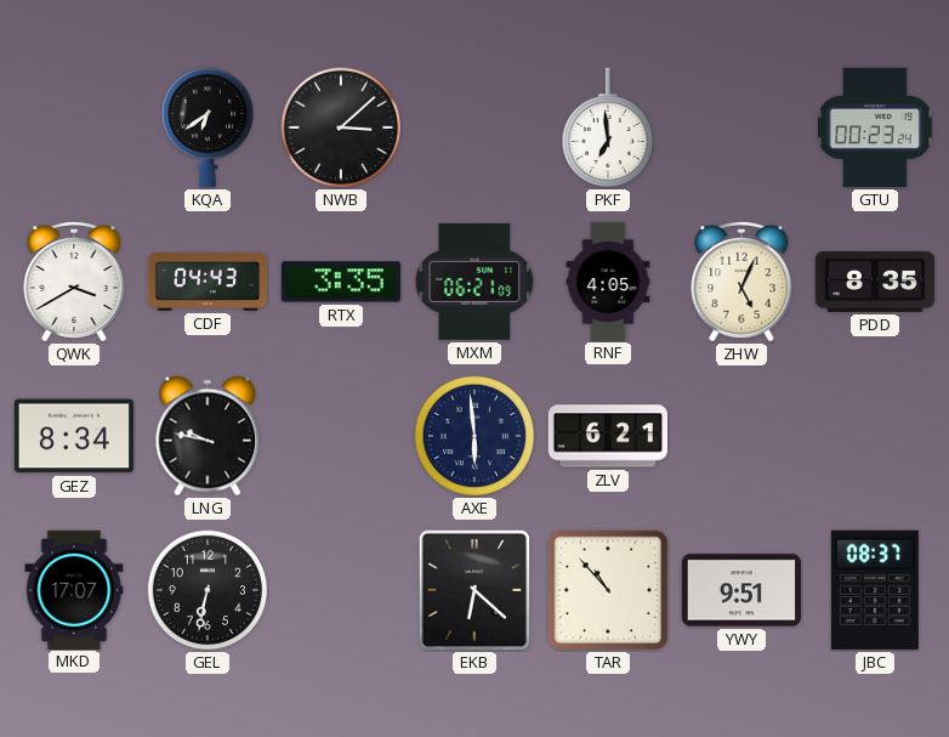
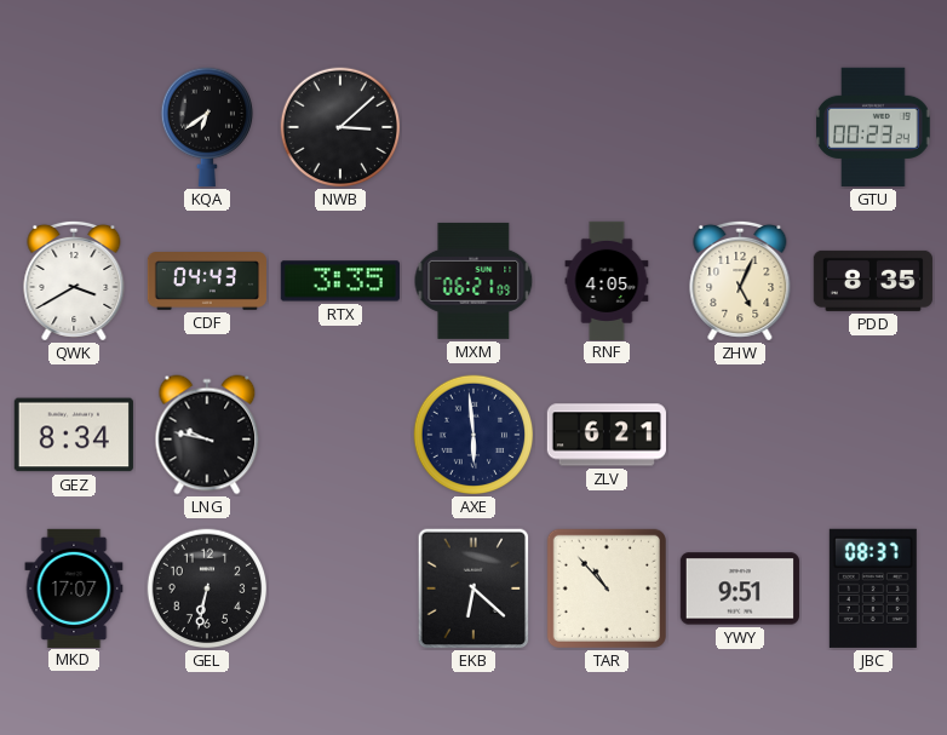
PKF: 6:59 -> none
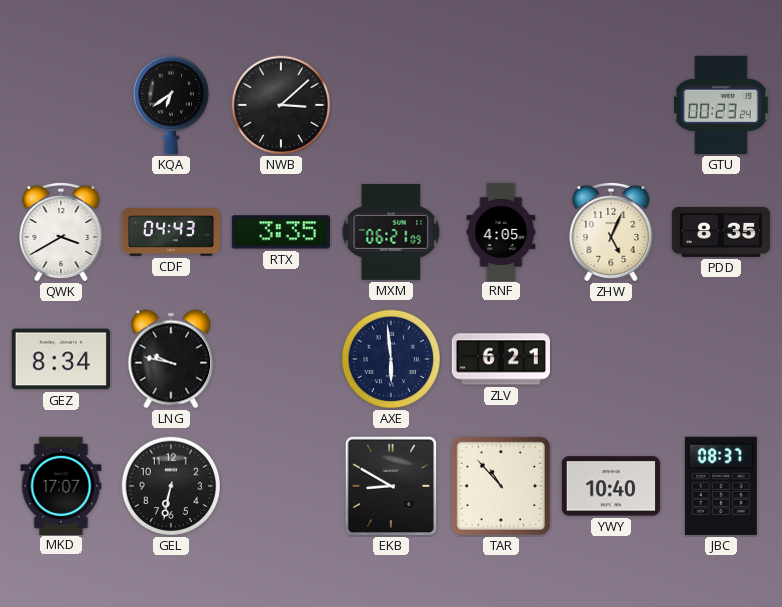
EKB: 6:22 -> 8:50
YWY: 9:51 -> 10:40
